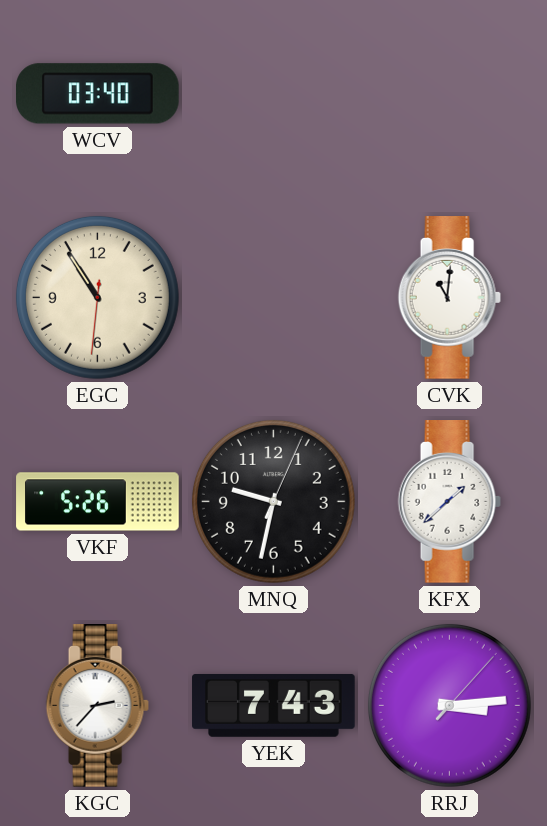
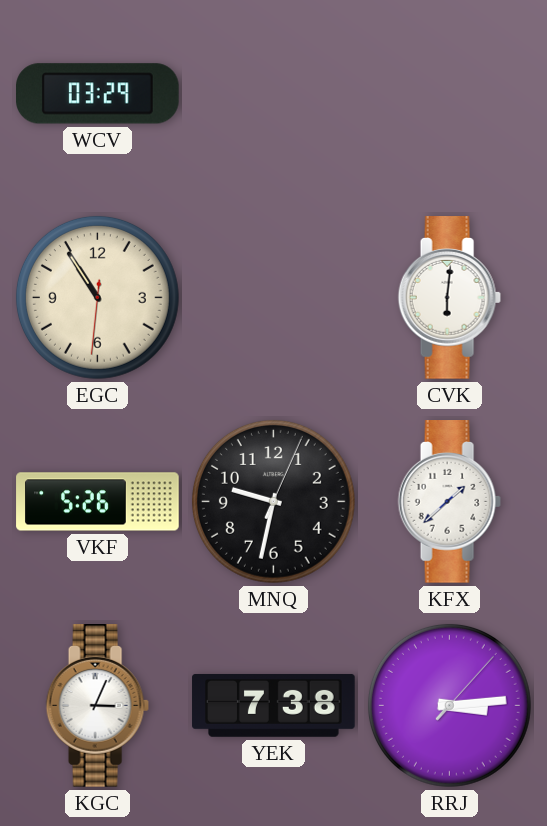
WCV: 03:40 -> 03:29
CVK: 11:01 -> 6:01
KGC: 2:37 -> 3:04
YEK: 7:43 -> 7:38
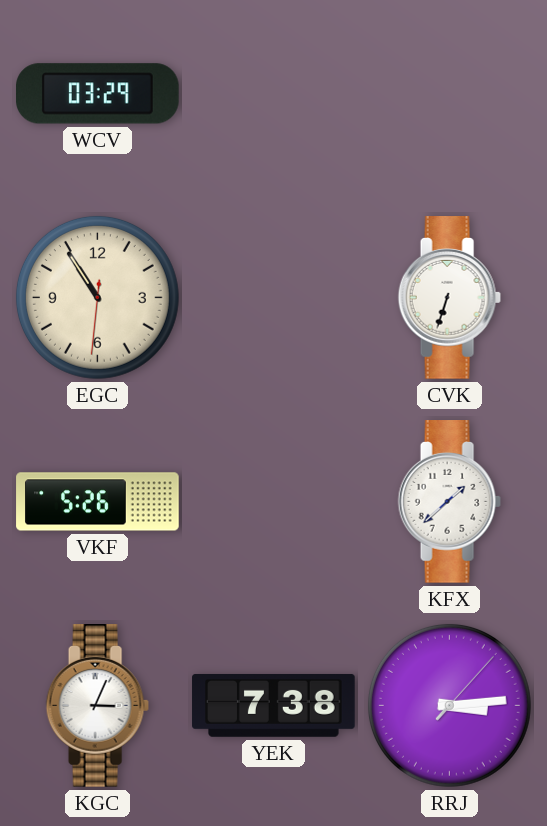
CVK: 6:01 -> 6:33
MNQ: 9:32 -> none
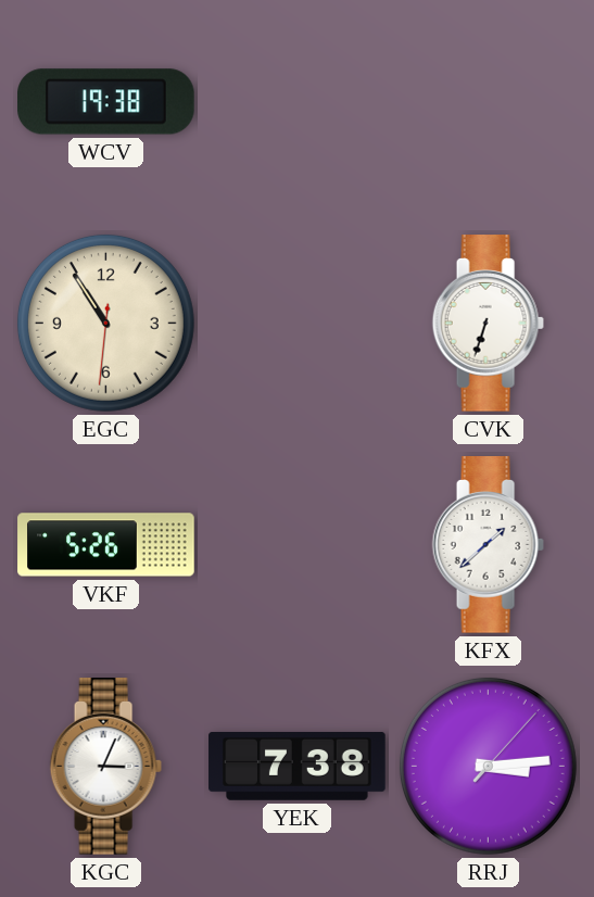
WCV: 03:29 -> 19:38
